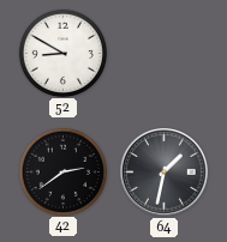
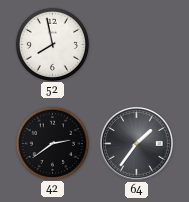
52: 8:50 -> 7:58
64: 1:32 -> 1:36
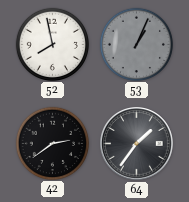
53: none -> 1:04
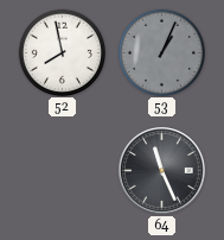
42: 2:39 -> none
64: 1:36 -> 11:26
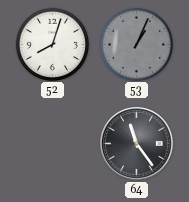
52: 7:58 -> 8:03
64: 11:26 -> 11:24
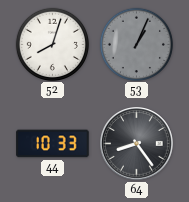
44: none -> 10:33
64: 11:24 -> 8:24
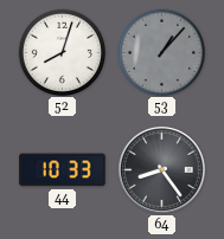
53: 1:04 -> 1:07
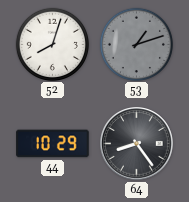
53: 1:07 -> 1:12
44: 10:33 -> 10:29
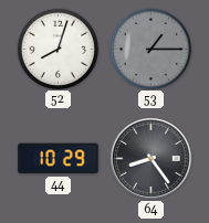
53: 1:12 -> 1:15
